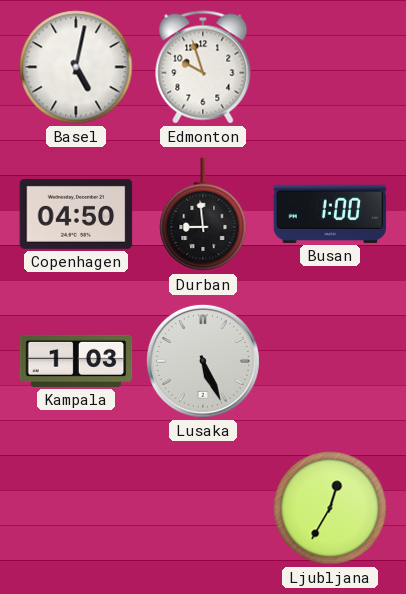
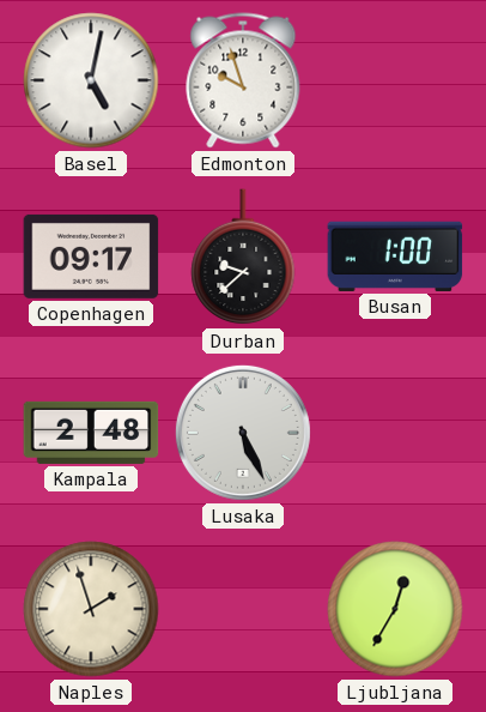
Copenhagen: 04:50 -> 09:17
Durban: 8:59 -> 9:38
Kampala: 1:03 -> 2:48
Naples: none -> 1:57
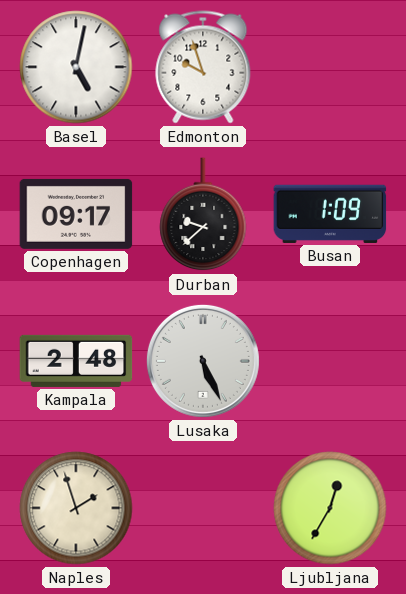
Busan: 1:00 -> 1:09
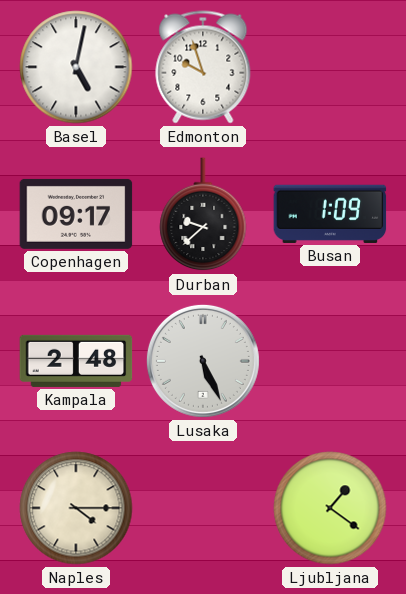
Naples: 1:57 -> 4:15
Ljubljana: 12:35 -> 1:21
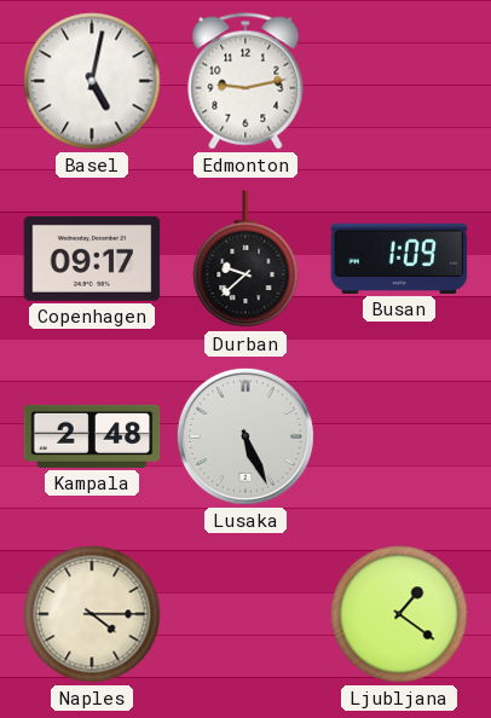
Edmonton: 9:57 -> 9:13
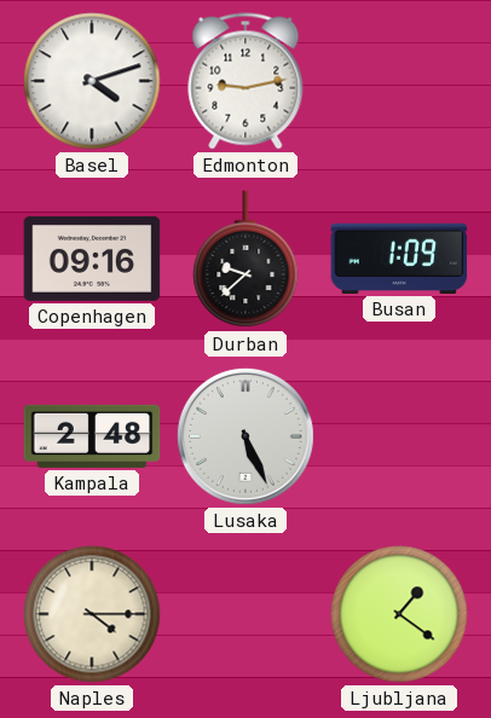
Basel: 5:02 -> 4:12
Copenhagen: 09:17 -> 09:16
